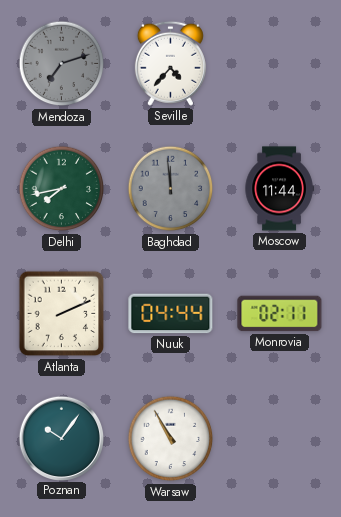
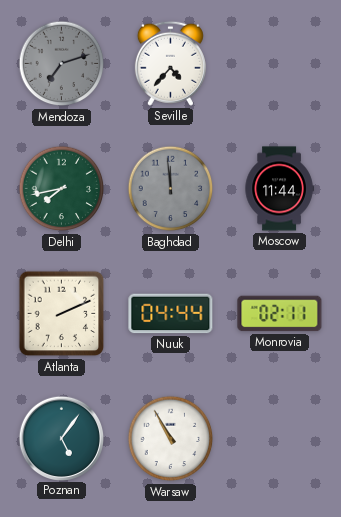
Poznan: 10:06 -> 5:06
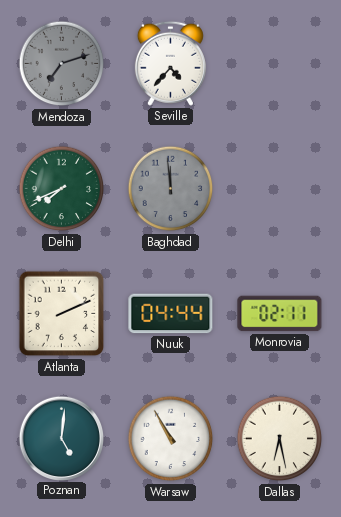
Delhi: 7:43 -> 7:41
Moscow: 11:44 -> none
Poznan: 5:06 -> 5:01
Dallas: none -> 6:28
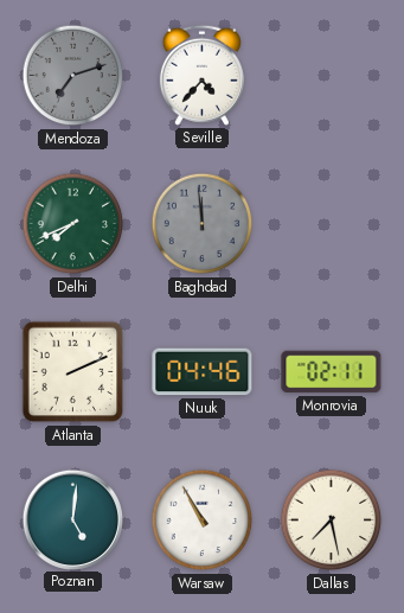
Nuuk: 04:44 -> 04:46
Dallas: 6:28 -> 7:28
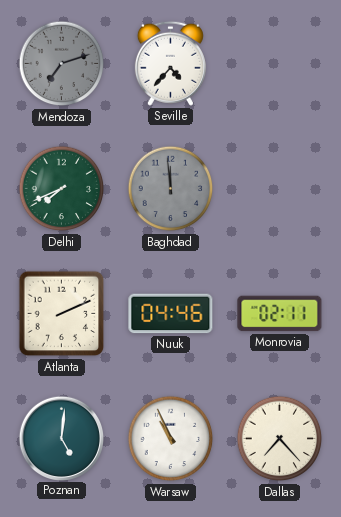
Warsaw: 10:55 -> 10:56
Dallas: 7:28 -> 7:23
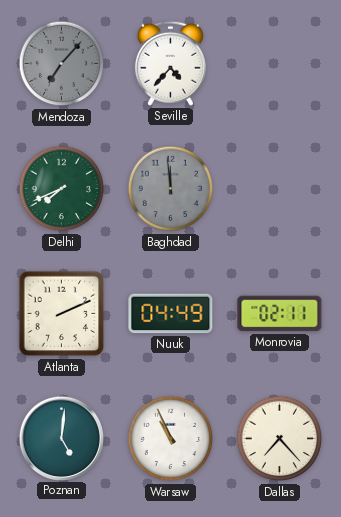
Mendoza: 7:12 -> 7:07
Nuuk: 04:46 -> 04:49
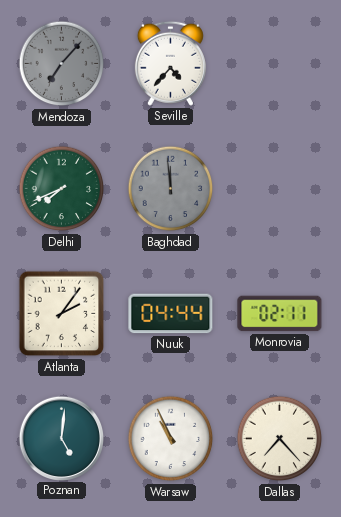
Atlanta: 2:11 -> 2:06
Nuuk: 04:49 -> 04:44
